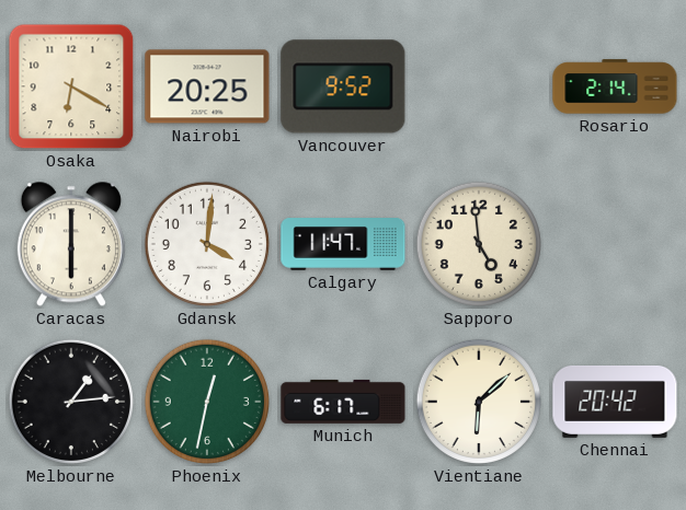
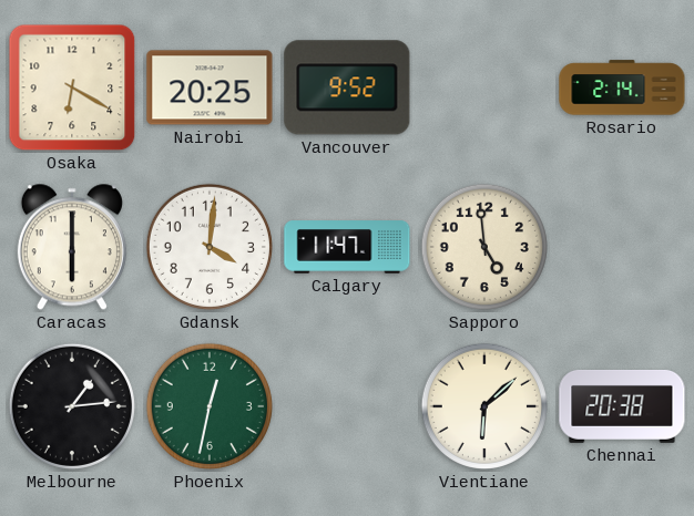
Munich: 6:17 -> none
Chennai: 20:42 -> 20:38
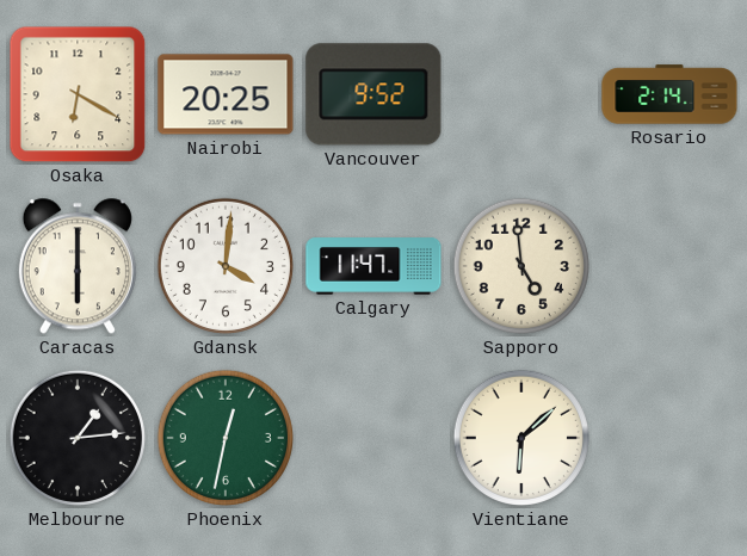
Chennai: 20:38 -> none
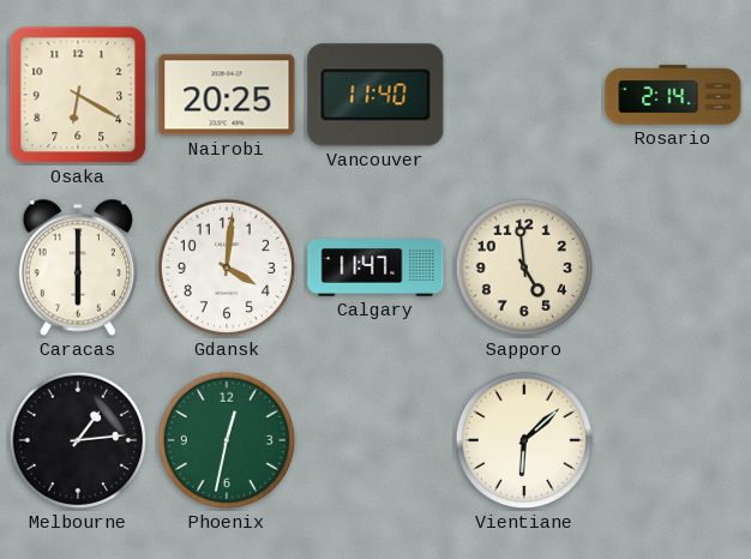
Vancouver: 9:52 -> 11:40
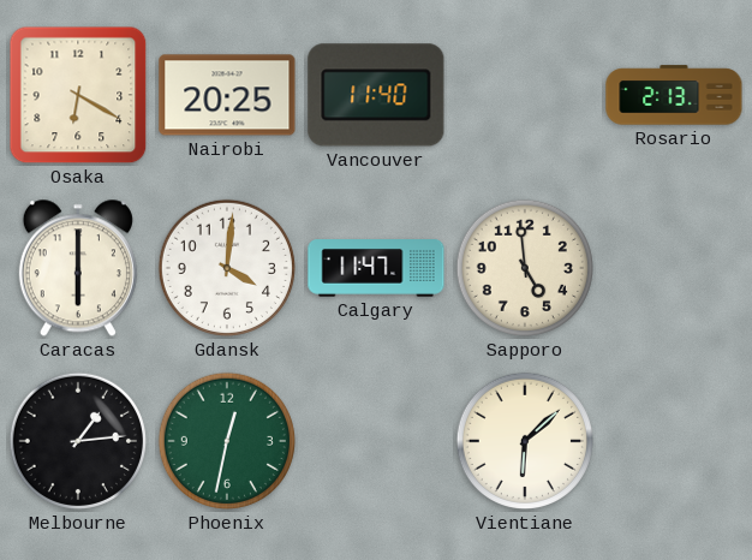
Rosario: 2:14 -> 2:13
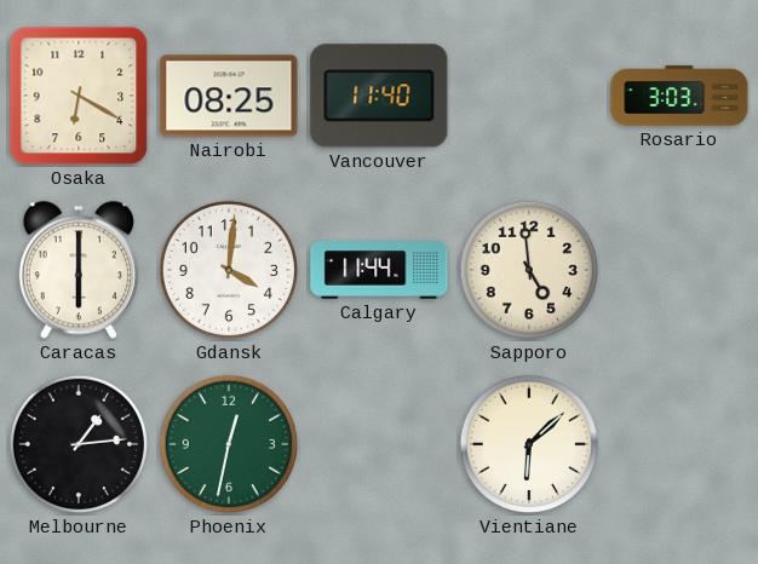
Nairobi: 20:25 -> 08:25
Rosario: 2:13 -> 3:03
Calgary: 11:47 -> 11:44
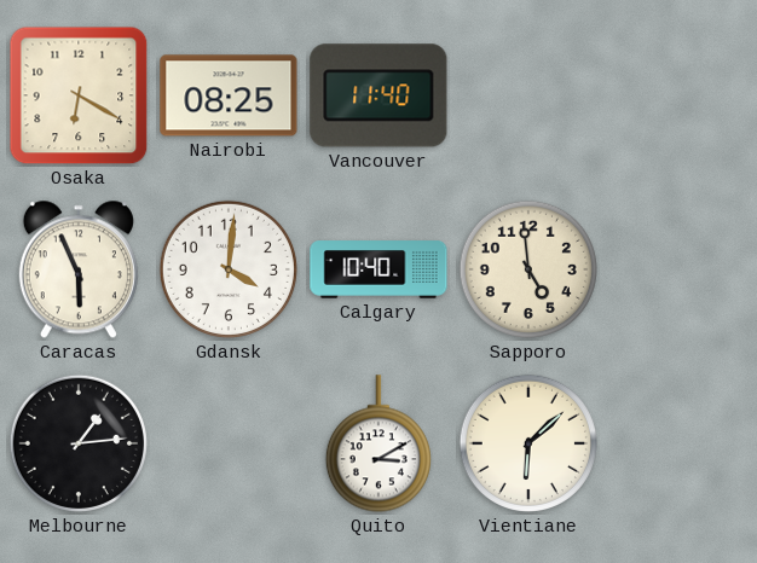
Rosario: 3:03 -> none
Caracas: 6:00 -> 5:56
Calgary: 11:44 -> 10:40
Phoenix: 12:32 -> none
Quito: none -> 3:10
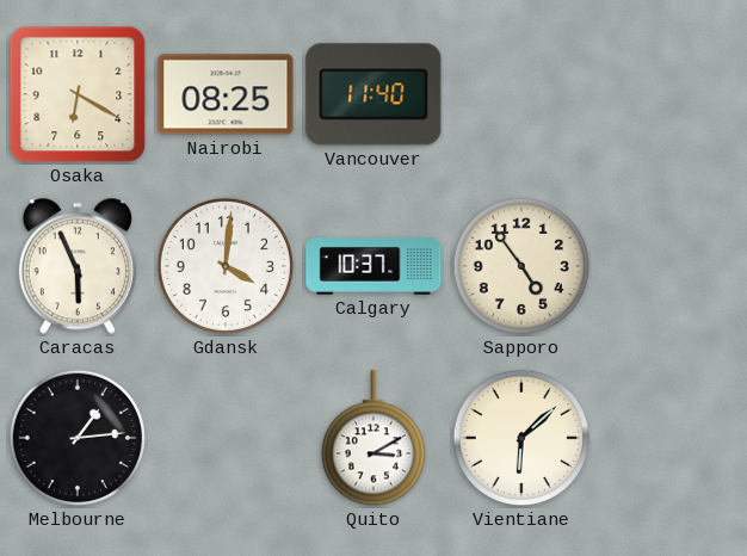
Calgary: 10:40 -> 10:37
Sapporo: 4:59 -> 4:54
